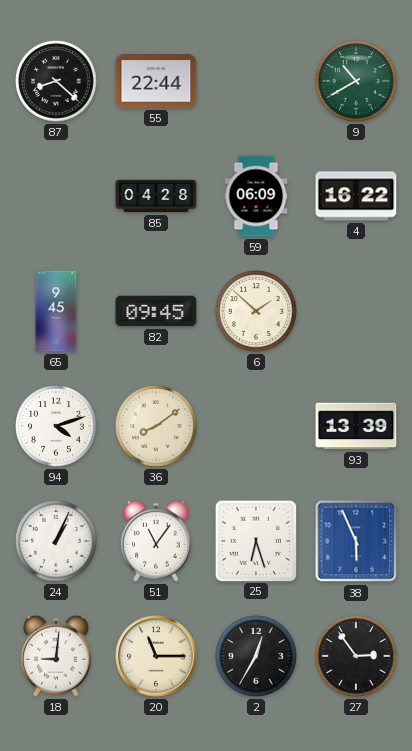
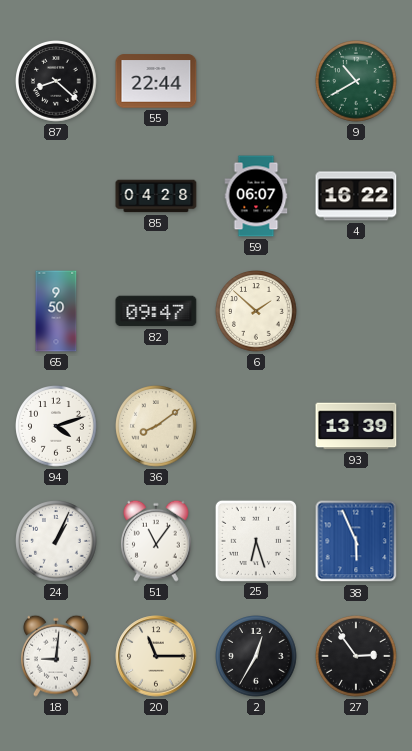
59: 06:09 -> 06:07
65: 9:45 -> 9:50
82: 09:45 -> 09:47
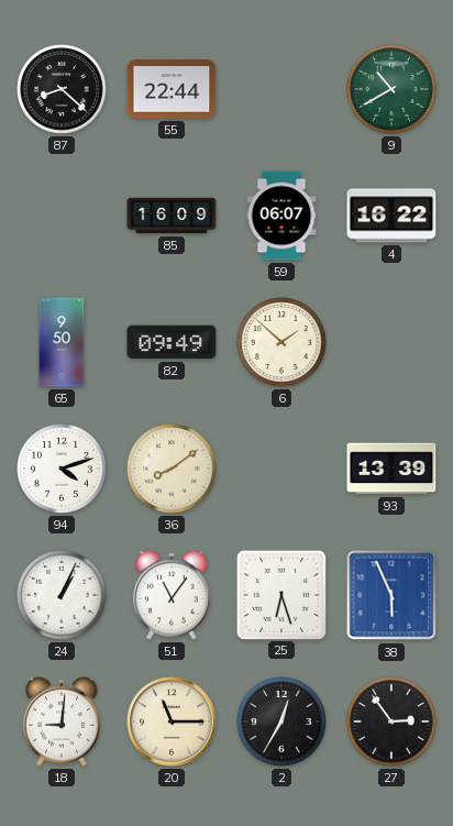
85: 04:28 -> 16:09
82: 09:47 -> 09:49
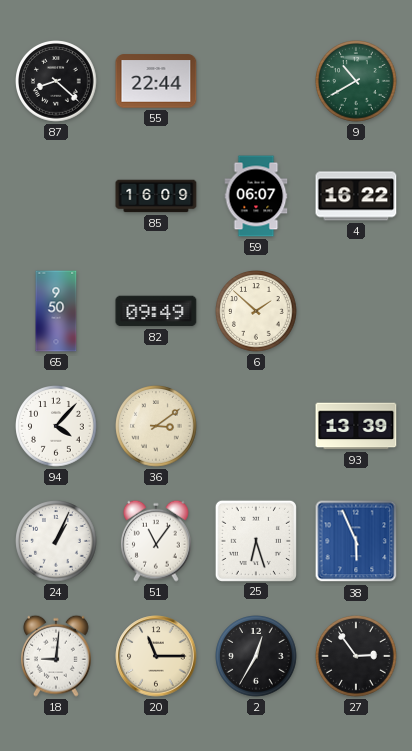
94: 4:12 -> 4:07
36: 8:09 -> 3:09
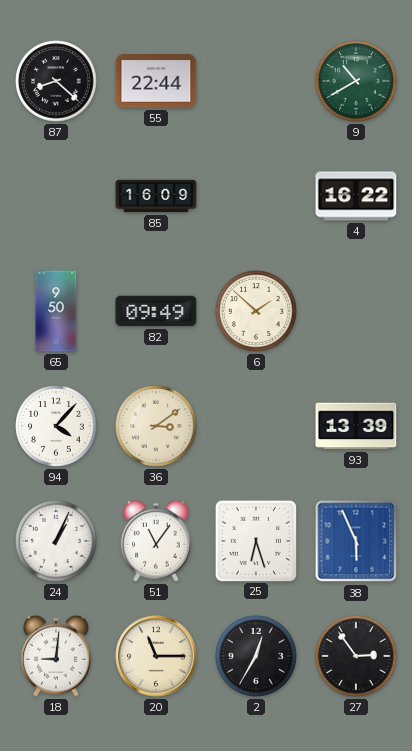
59: 06:07 -> none
